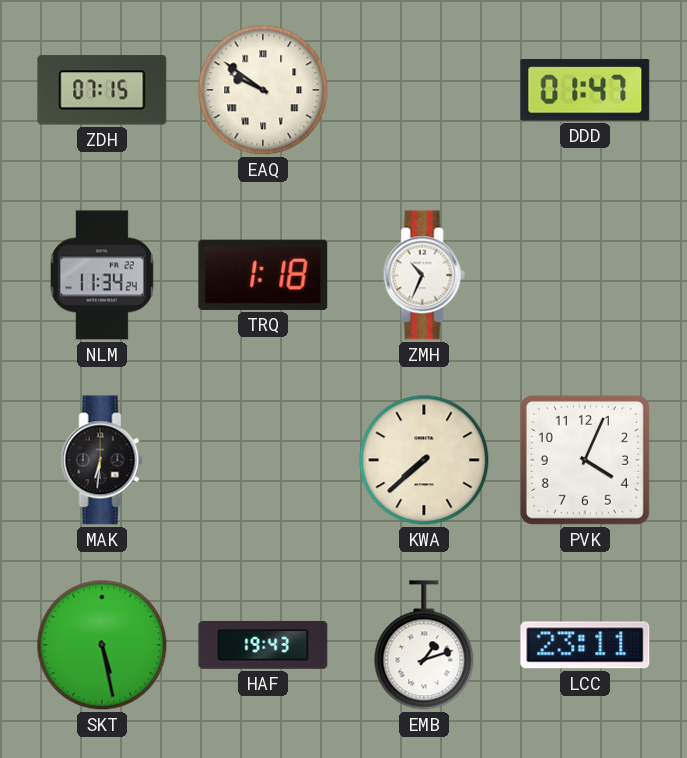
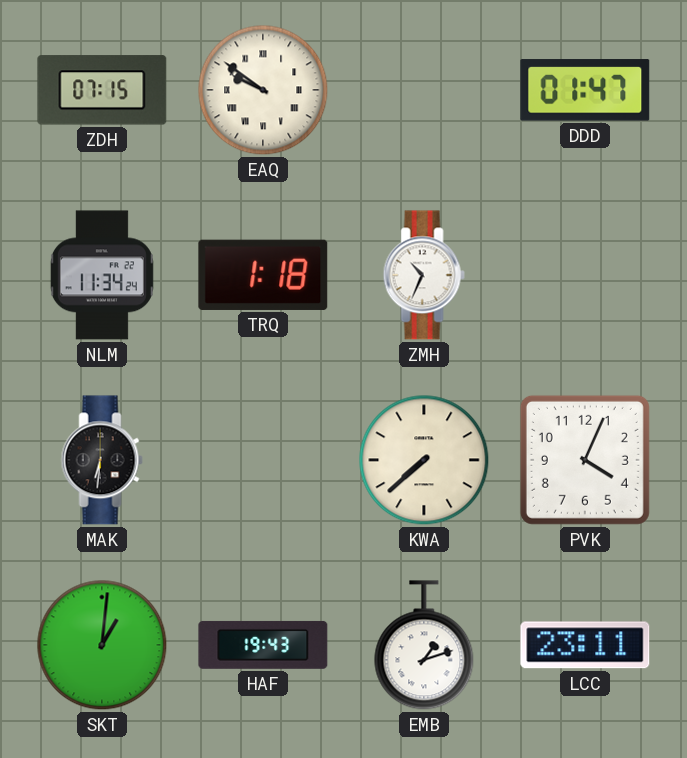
SKT: 5:28 -> 1:01
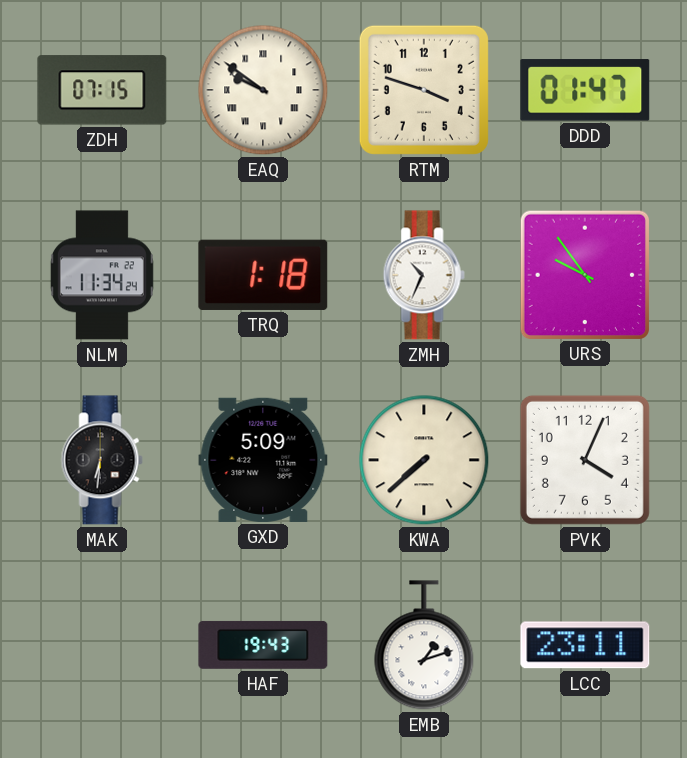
RTM: none -> 3:48
URS: none -> 9:54
GXD: none -> 5:09
SKT: 1:01 -> none
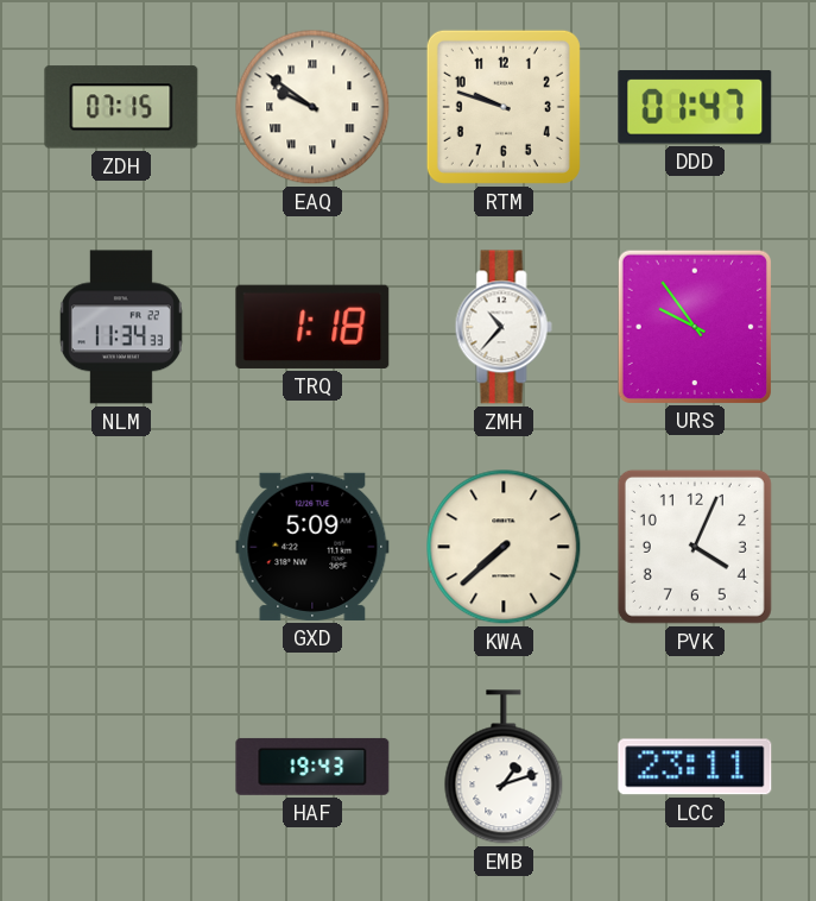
RTM: 3:48 -> 9:48
NLM: 11:34:24 -> 11:34:33
ZMH: 10:34 -> 10:37
MAK: 6:31 -> none
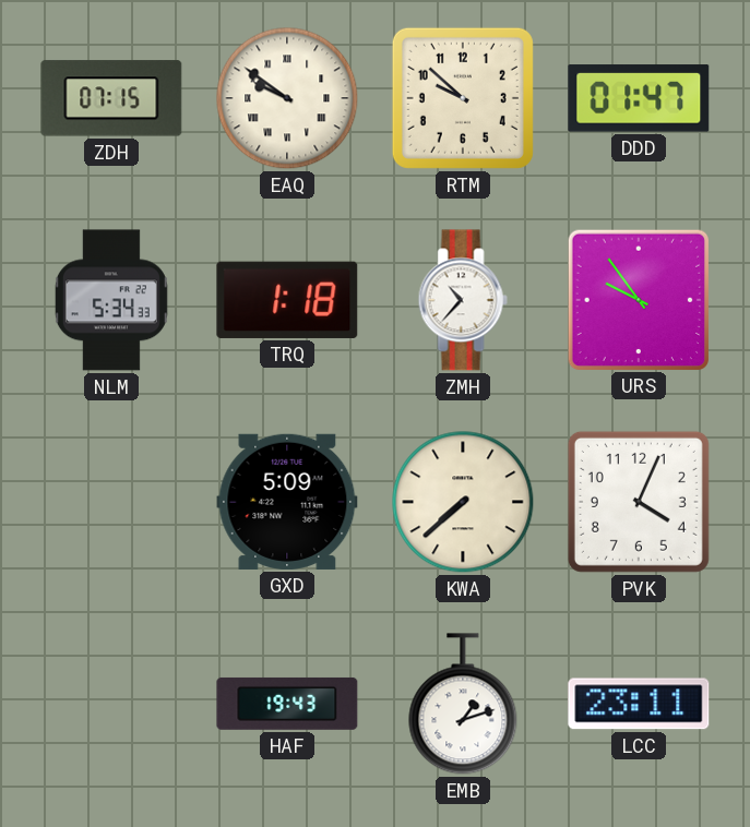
RTM: 9:48 -> 9:52
NLM: 11:34 -> 5:34
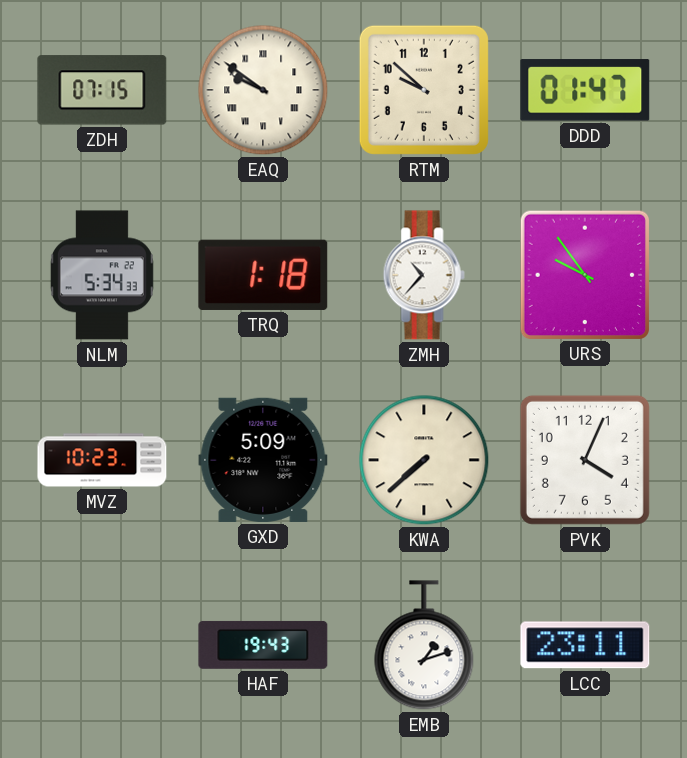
MVZ: none -> 10:23
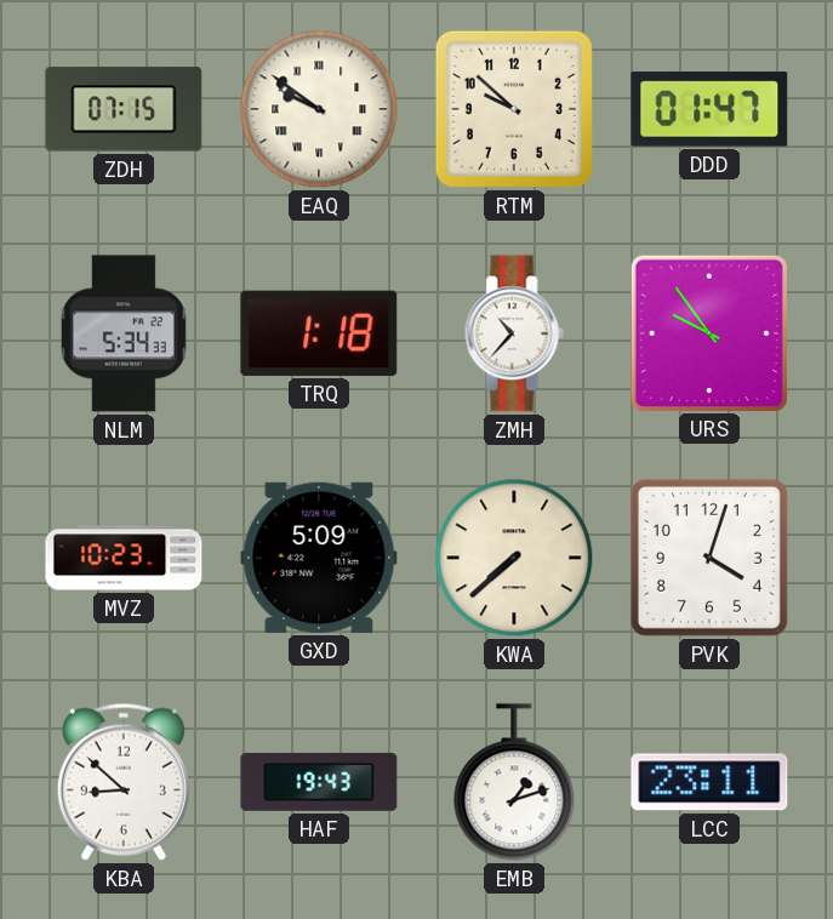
PVK: 4:04 -> 4:03
KBA: none -> 8:52
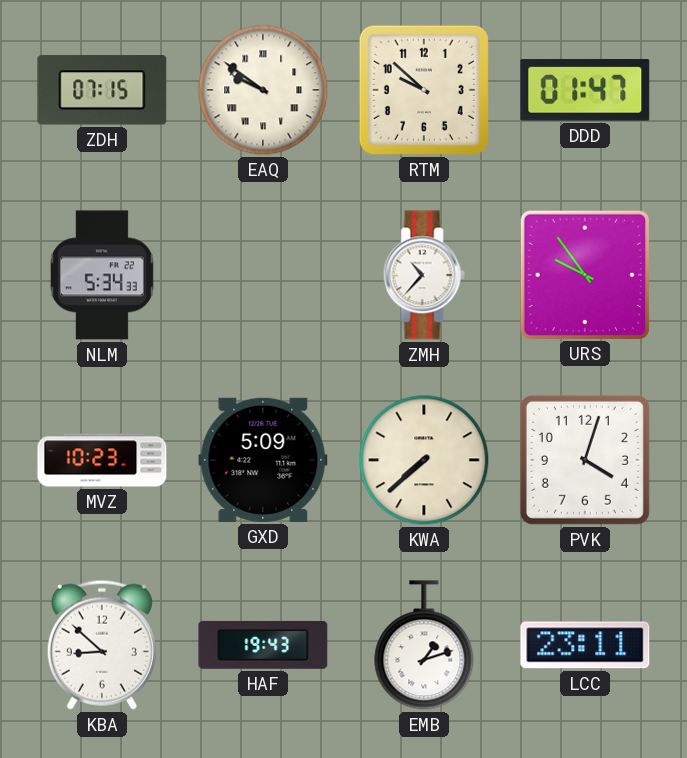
TRQ: 1:18 -> none
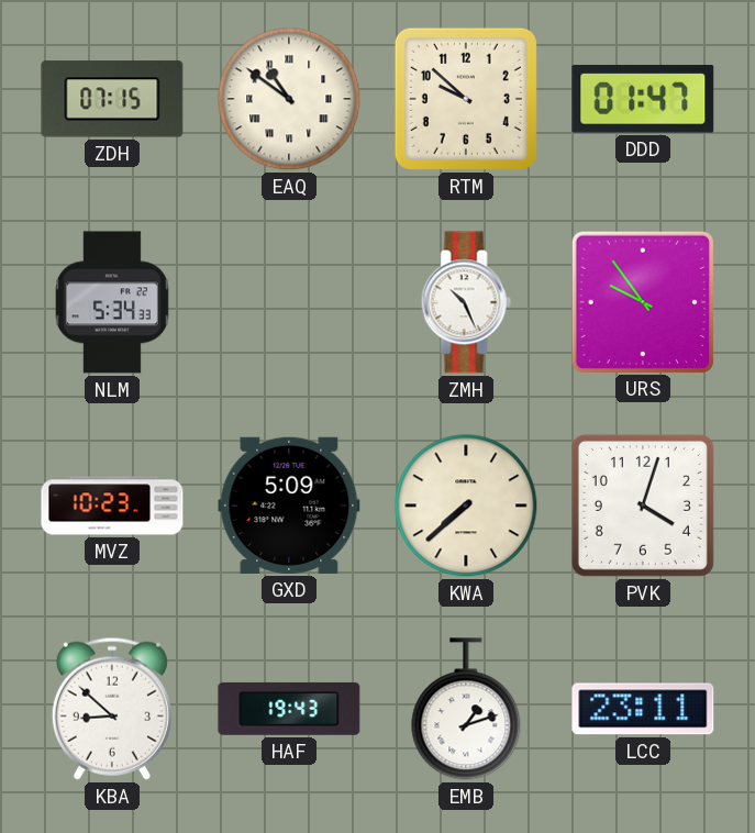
EAQ: 9:51 -> 10:51
ZMH: 10:37 -> 10:26
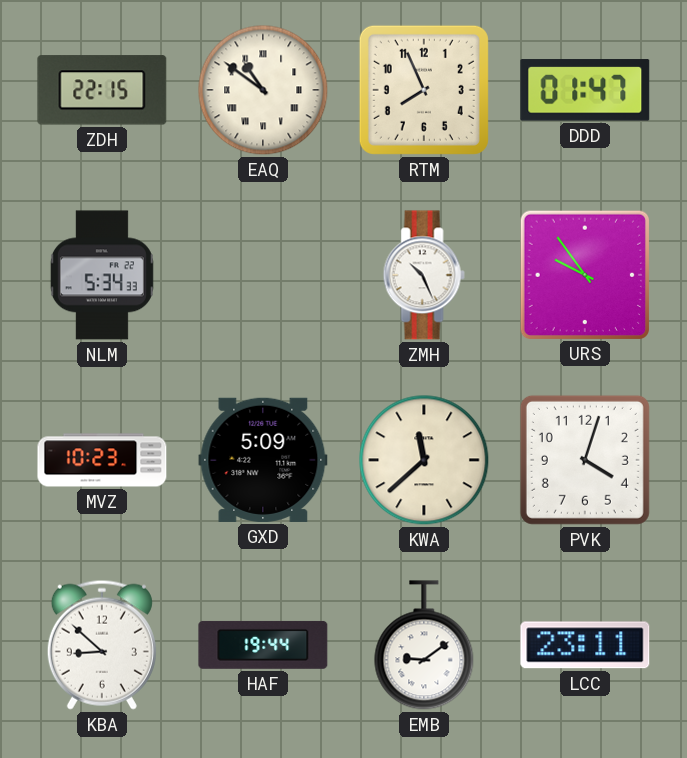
ZDH: 07:15 -> 22:15
RTM: 9:52 -> 7:56
KWA: 7:38 -> 11:38
HAF: 19:43 -> 19:44
EMB: 1:12 -> 9:09
